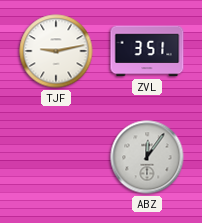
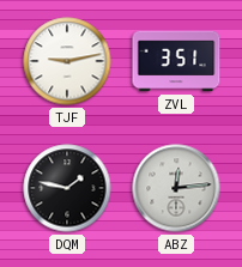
DQM: none -> 1:47
ABZ: 12:06 -> 12:14
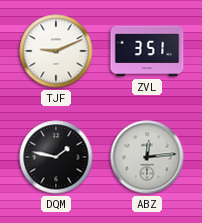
TJF: 9:13 -> 9:11
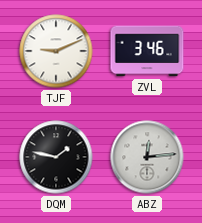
ZVL: 3:51 -> 3:46
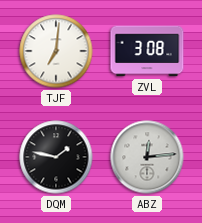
TJF: 9:11 -> 7:01
ZVL: 3:46 -> 3:08
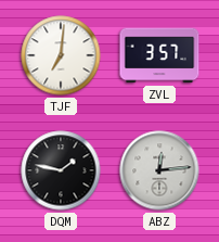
ZVL: 3:08 -> 3:57
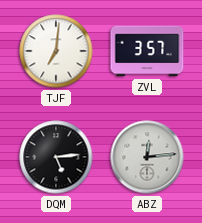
DQM: 1:47 -> 5:14
